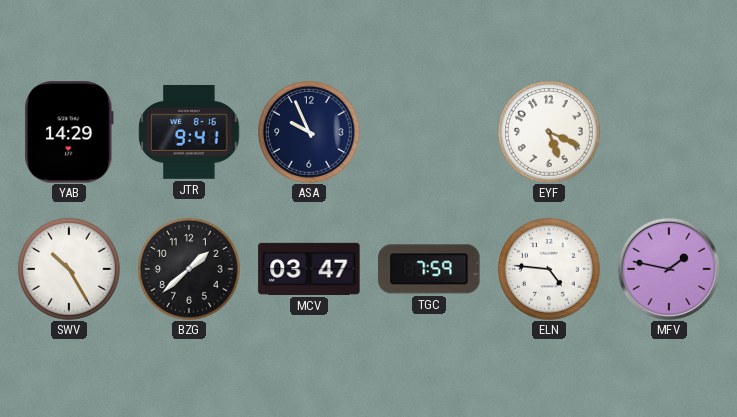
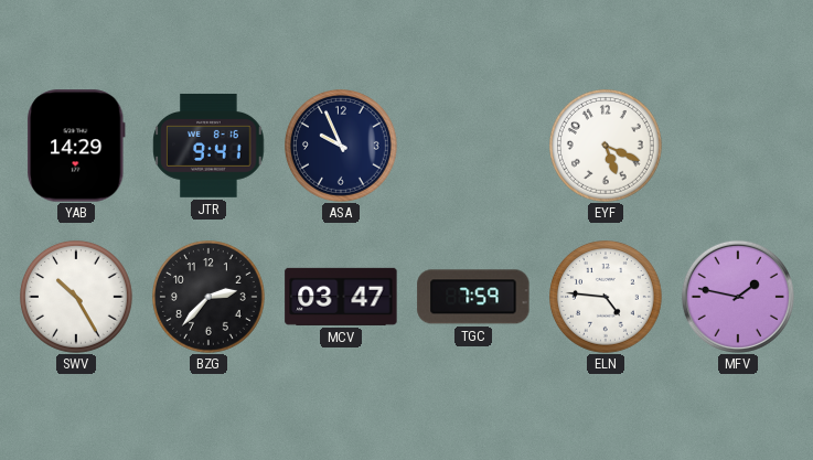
BZG: 1:38 -> 2:37
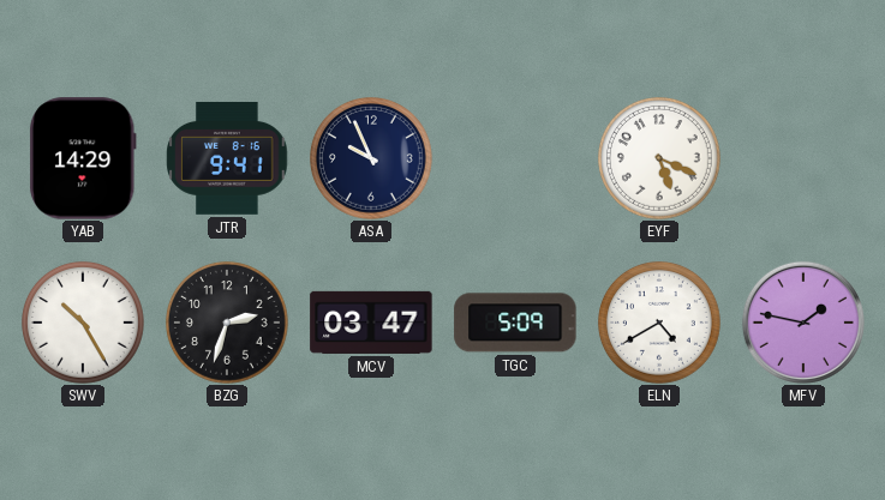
BZG: 2:37 -> 2:33
TGC: 7:59 -> 5:09
ELN: 4:46 -> 4:40
